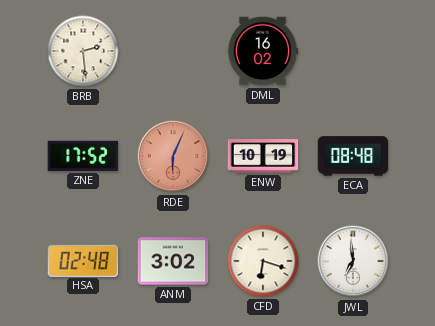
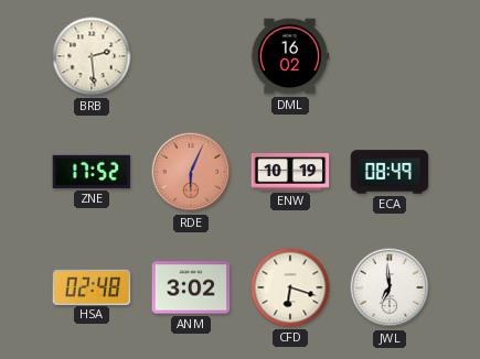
ECA: 08:48 -> 08:49
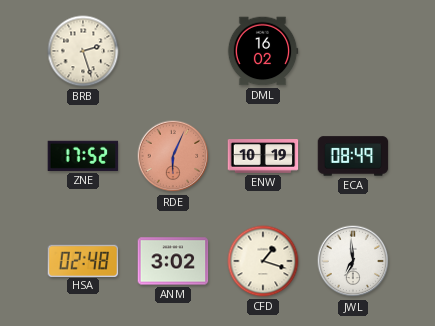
BRB: 2:29 -> 2:27
CFD: 6:18 -> 1:18
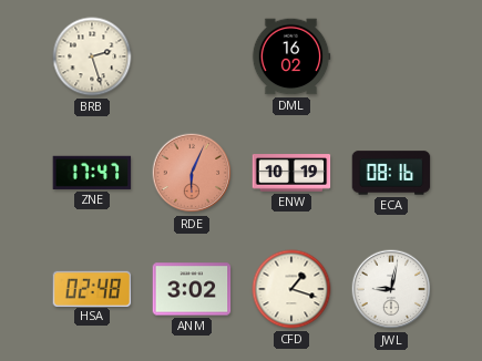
ZNE: 17:52 -> 17:47
ECA: 08:49 -> 08:16
JWL: 6:59 -> 9:02
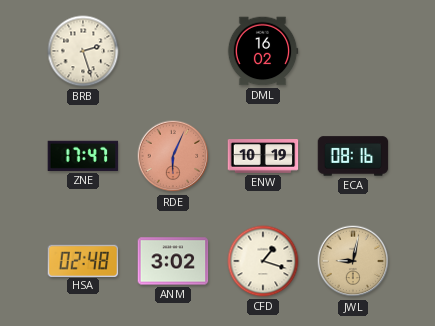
JWL dial: white -> champagne
